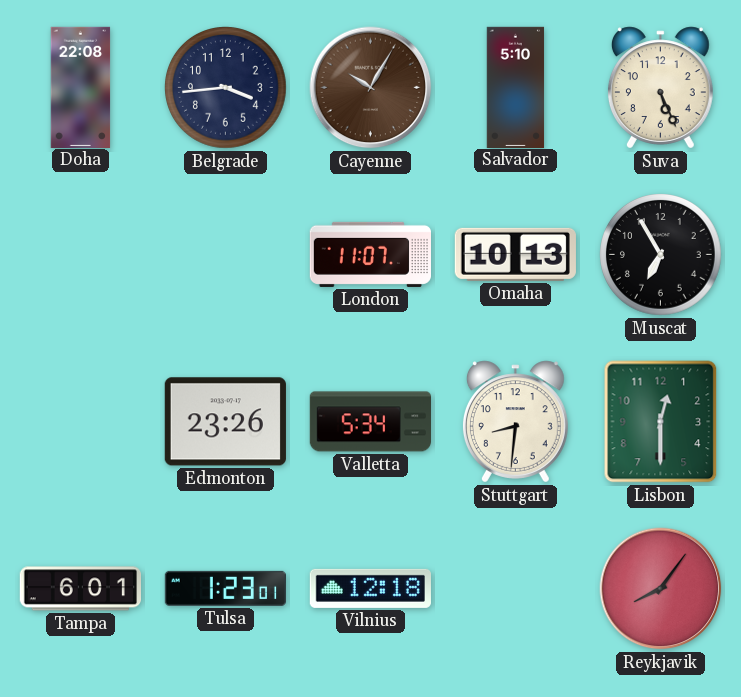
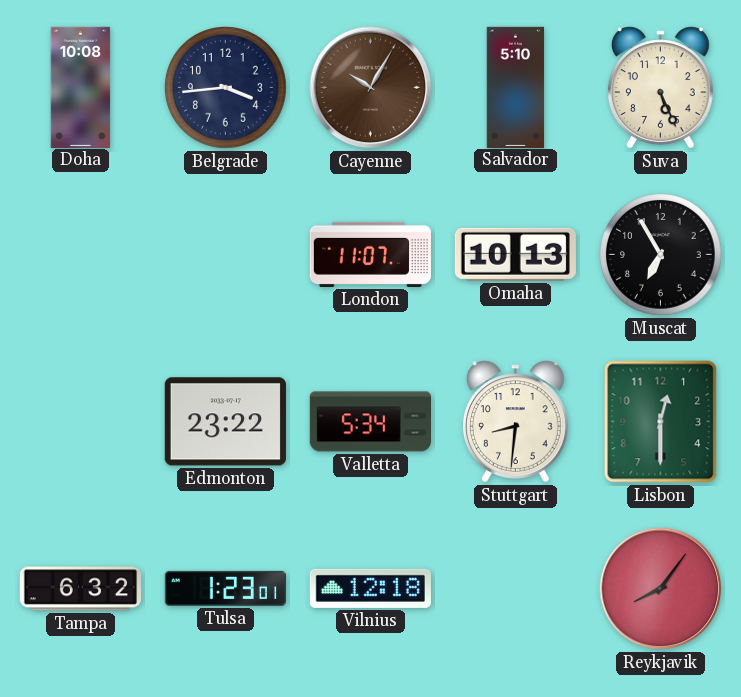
Doha: 22:08 -> 10:08
Edmonton: 23:26 -> 23:22
Tampa: 6:01 -> 6:32
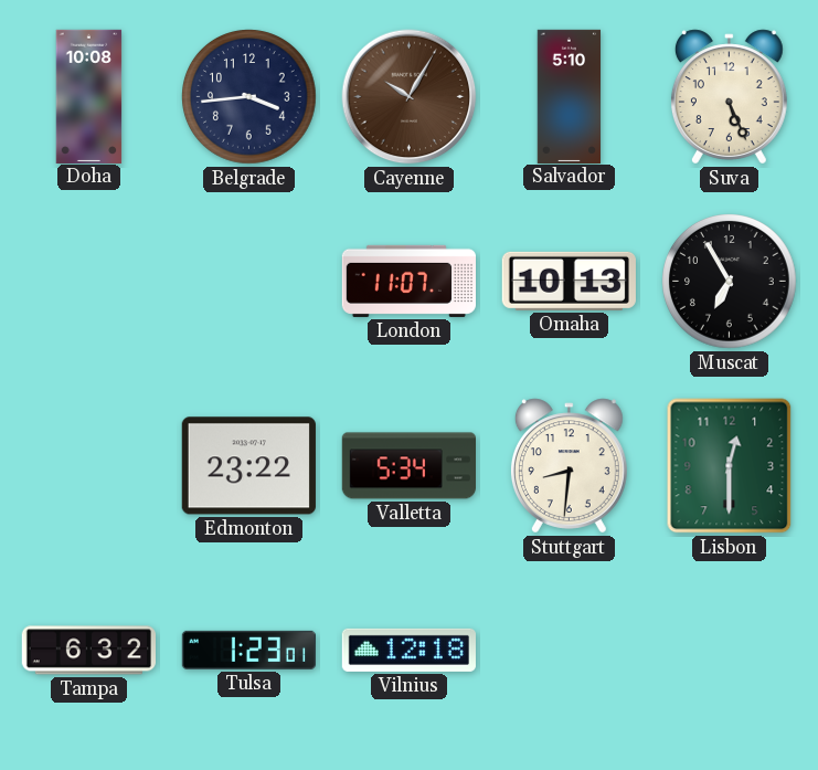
Reykjavik: 8:06 -> none
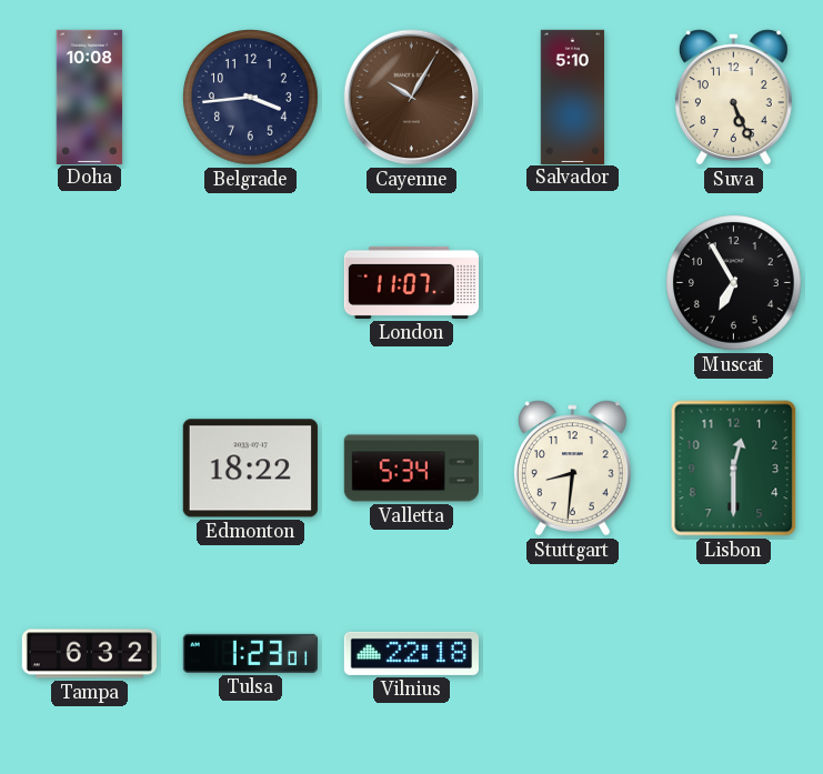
Omaha: 10:13 -> none
Edmonton: 23:22 -> 18:22
Vilnius: 12:18 -> 22:18
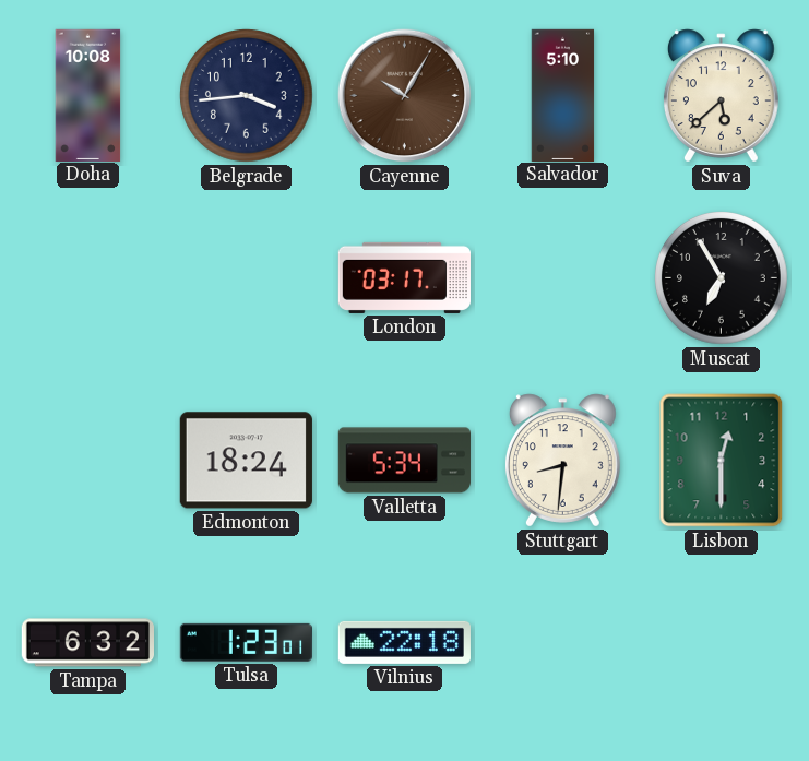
Suva: 5:26 -> 5:38
London: 11:07 -> 03:17
Edmonton: 18:22 -> 18:24
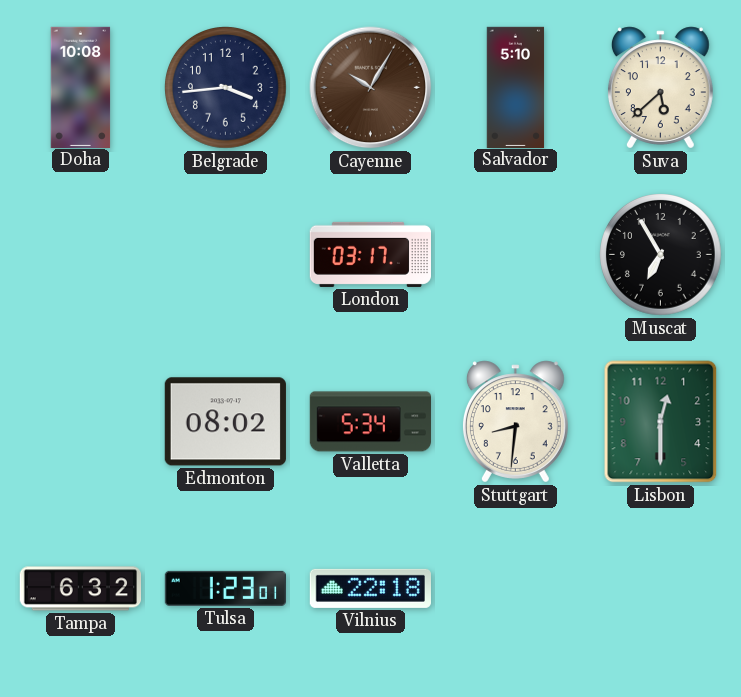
Edmonton: 18:24 -> 08:02
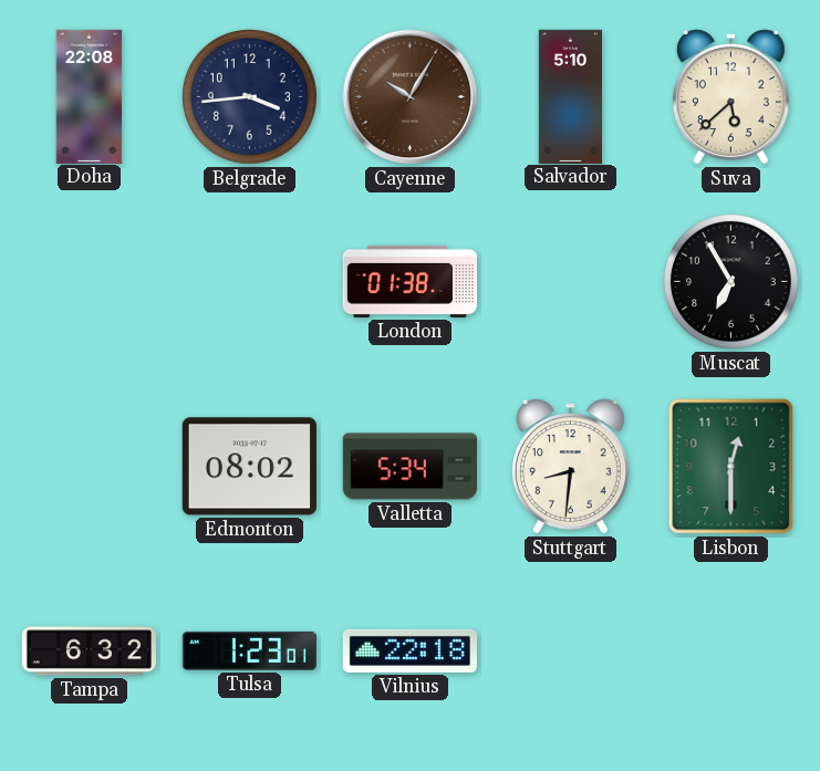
Doha: 10:08 -> 22:08
London: 03:17 -> 01:38
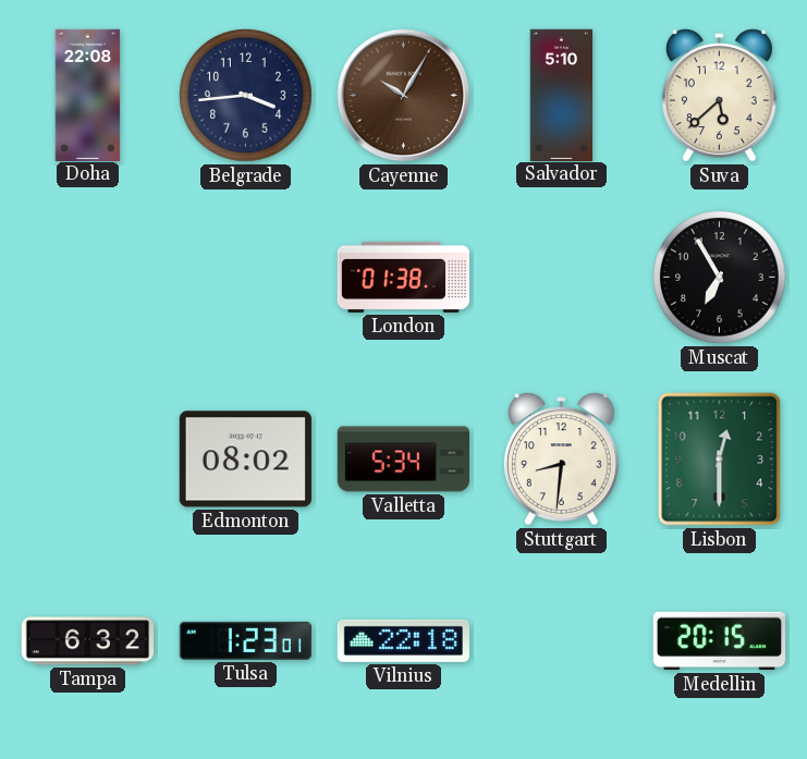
Medellin: none -> 20:15
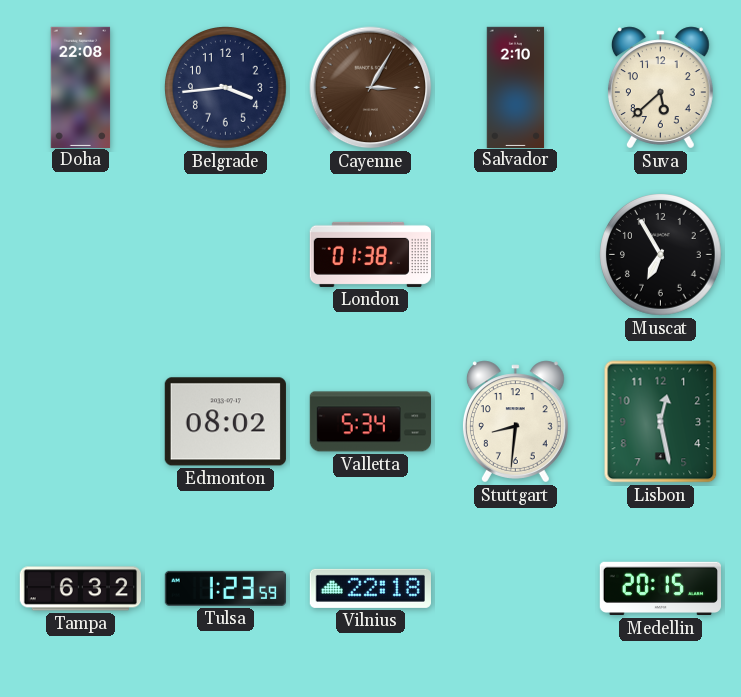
Cayenne: 10:05 -> 3:05
Salvador: 5:10 -> 2:10
Lisbon: 12:30 -> 12:28
Tulsa: 1:23:01 -> 1:23:59
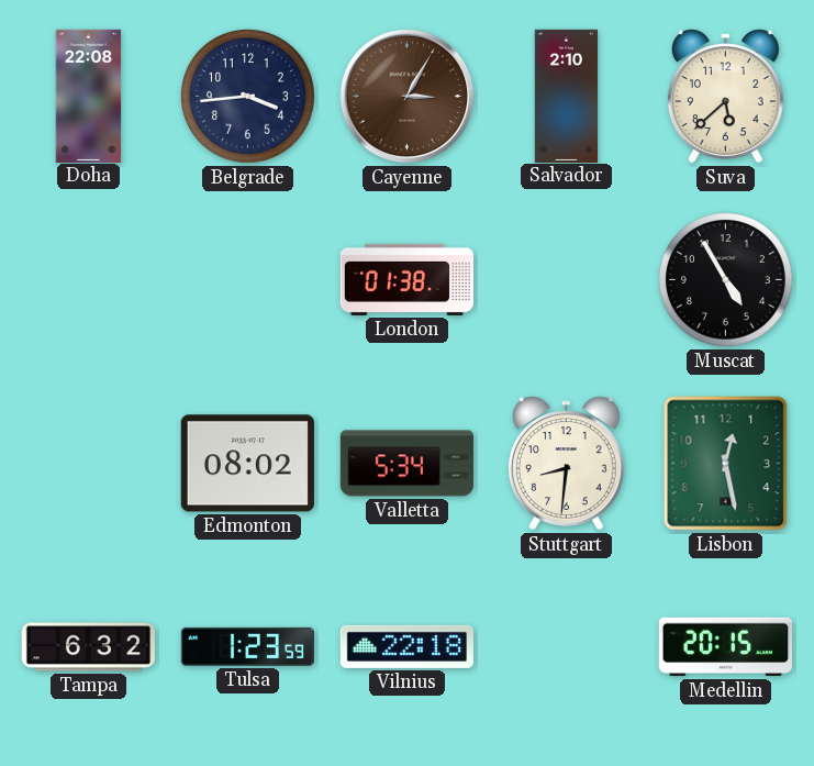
Muscat: 6:55 -> 4:55
